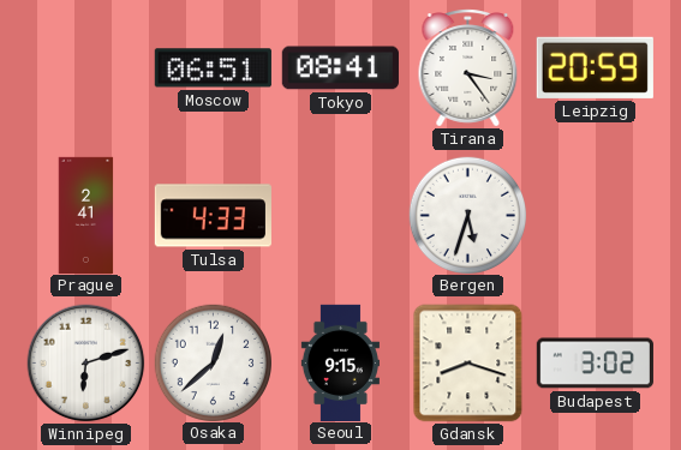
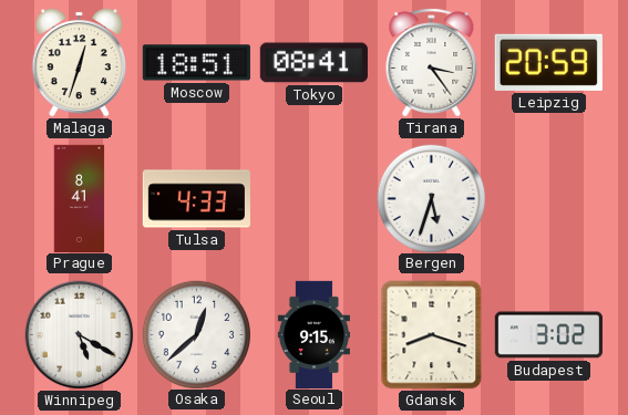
Malaga: none -> 12:33
Moscow: 06:51 -> 18:51
Prague: 2:41 -> 8:41
Winnipeg: 6:12 -> 5:20
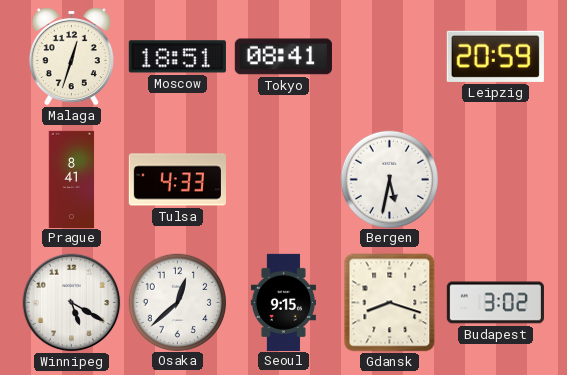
Tirana: 3:24 -> none
Bergen: 5:33 -> 5:32
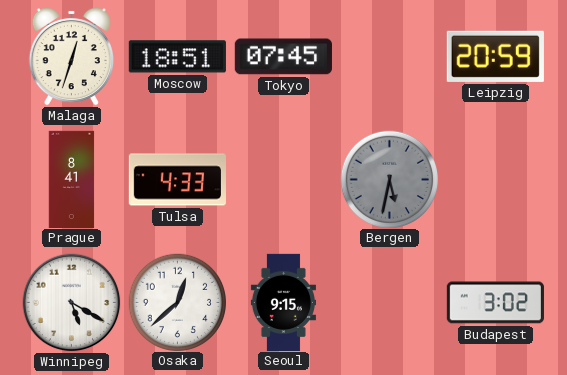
Tokyo: 08:41 -> 07:45
Bergen dial: white -> grey
Gdansk: 8:18 -> none
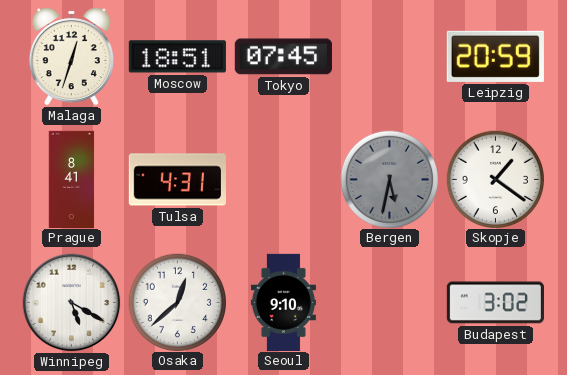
Tulsa: 4:33 -> 4:31
Skopje: none -> 1:21
Seoul: 9:15 -> 9:10
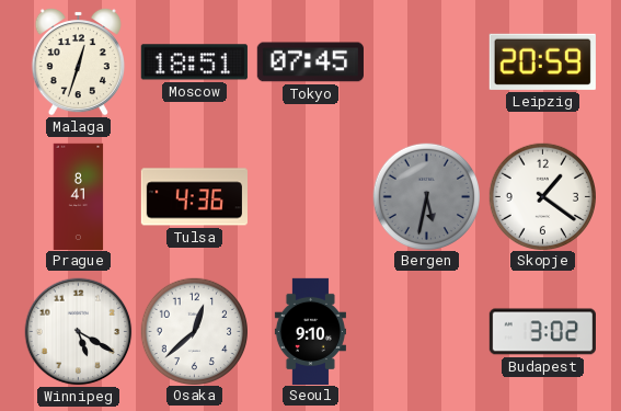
Tulsa: 4:31 -> 4:36
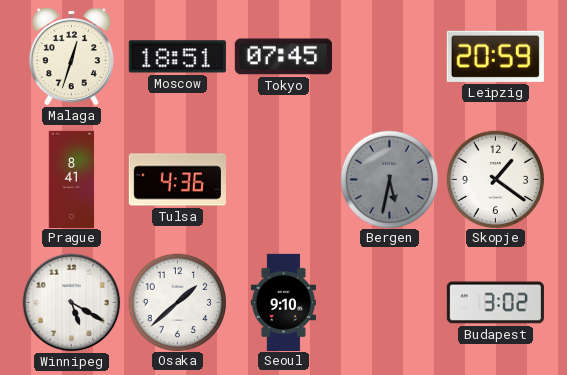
Osaka: 12:38 -> 1:38
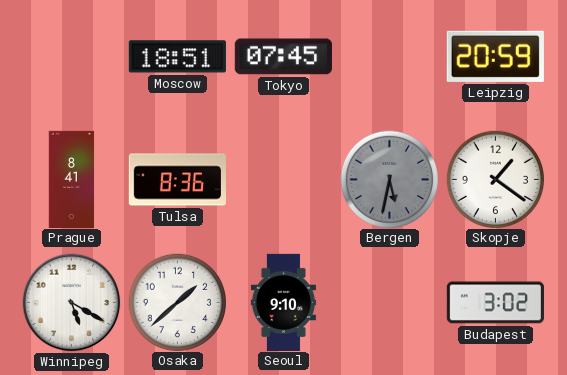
Malaga: 12:33 -> none
Tulsa: 4:36 -> 8:36
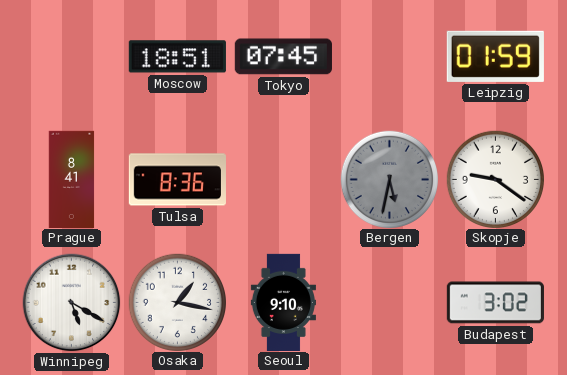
Leipzig: 20:59 -> 01:59
Skopje: 1:21 -> 9:21
Osaka: 1:38 -> 1:17
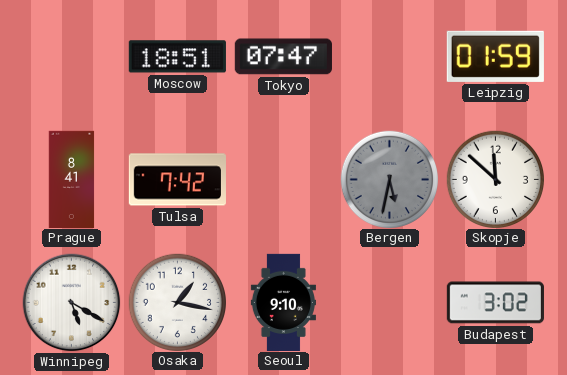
Tokyo: 07:45 -> 07:47
Tulsa: 8:36 -> 7:42
Skopje: 9:21 -> 11:52
